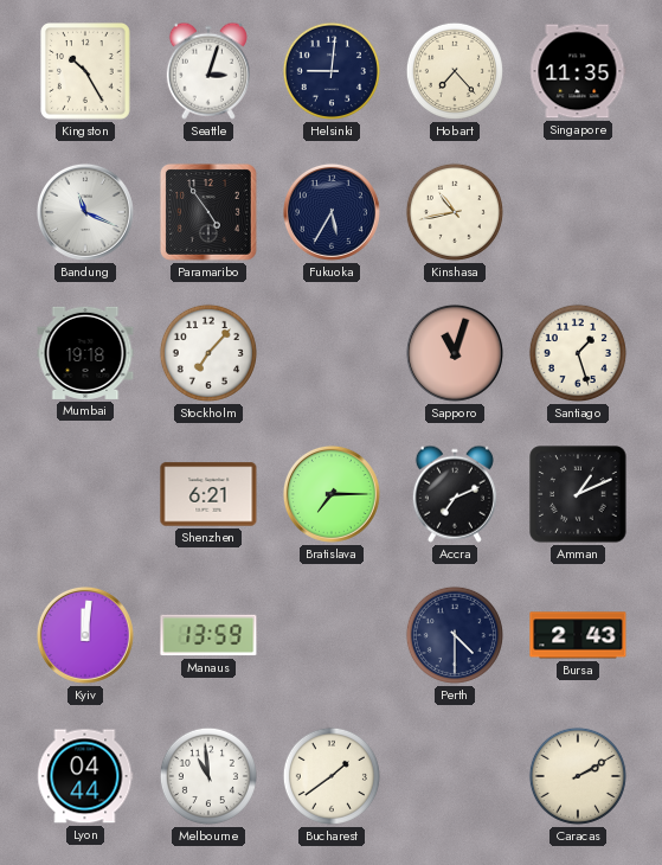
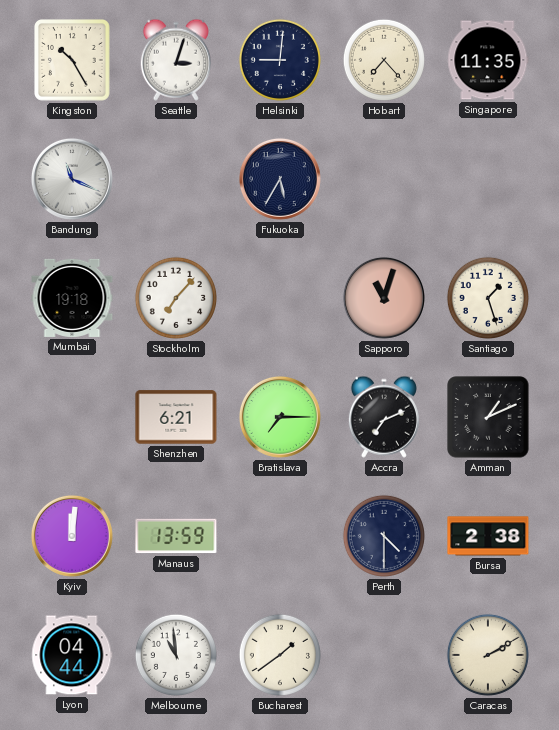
Paramaribo: 4:54 -> none
Kinshasa: 10:43 -> none
Bursa: 2:43 -> 2:38
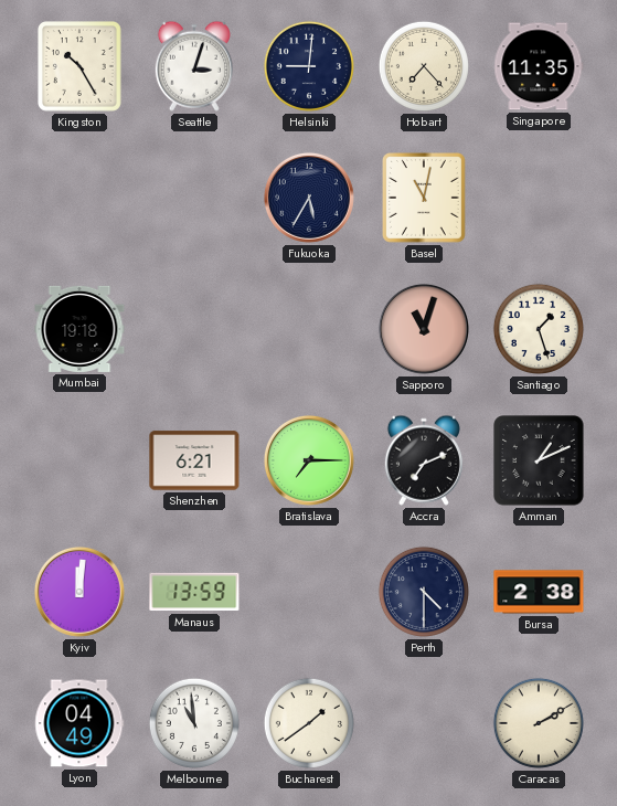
Bandung: 11:19 -> none
Basel: none -> 11:02
Stockholm: 7:07 -> none
Lyon: 04:44 -> 04:49
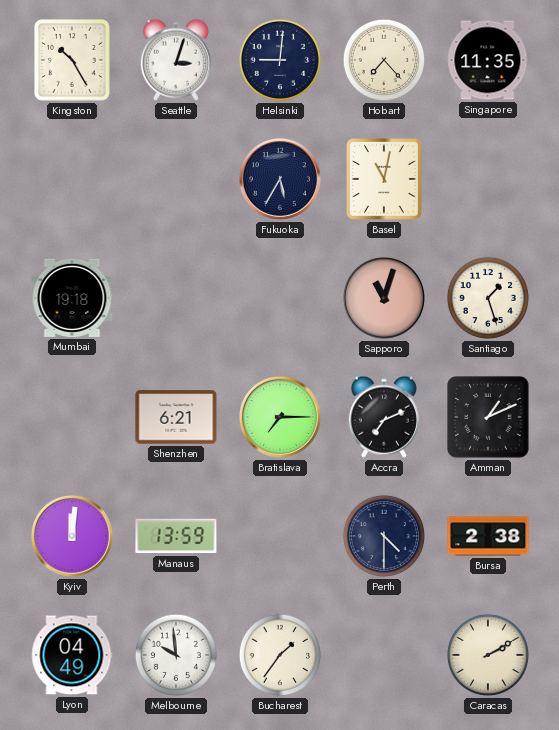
Melbourne: 10:59 -> 9:59
Bucharest: 1:39 -> 1:36
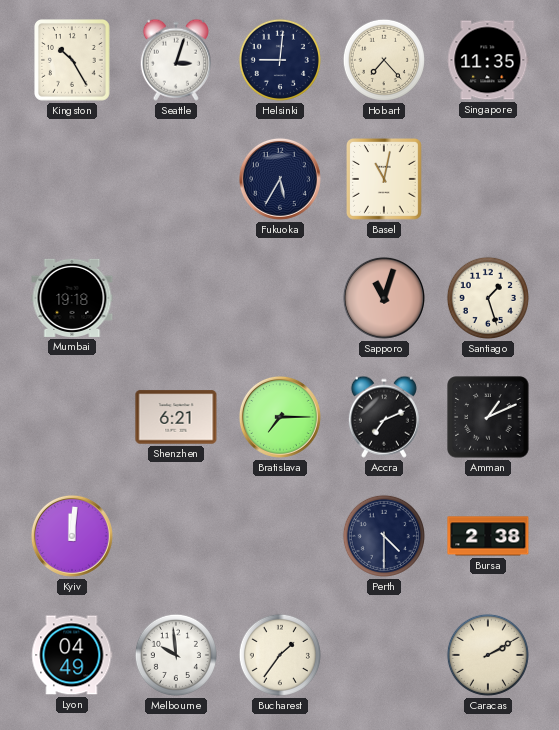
Manaus: 13:59 -> none
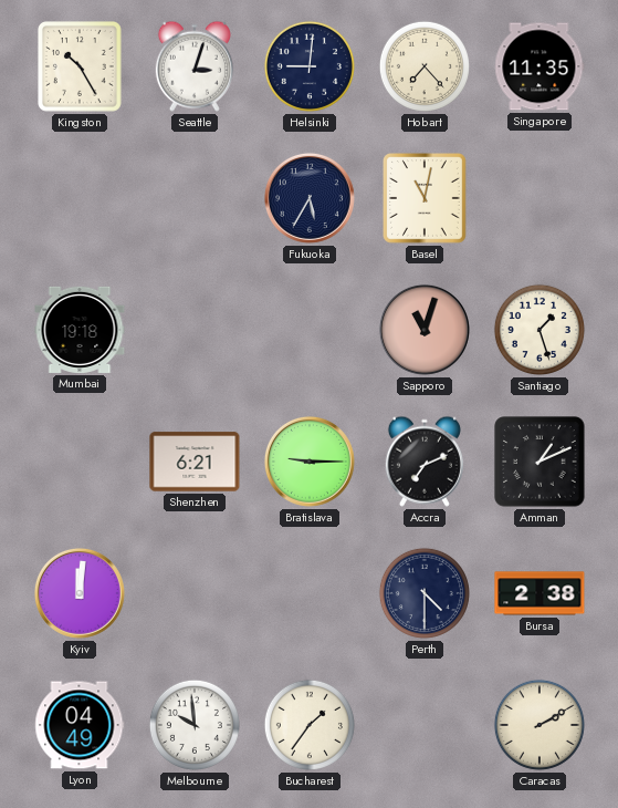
Bratislava: 7:15 -> 9:15
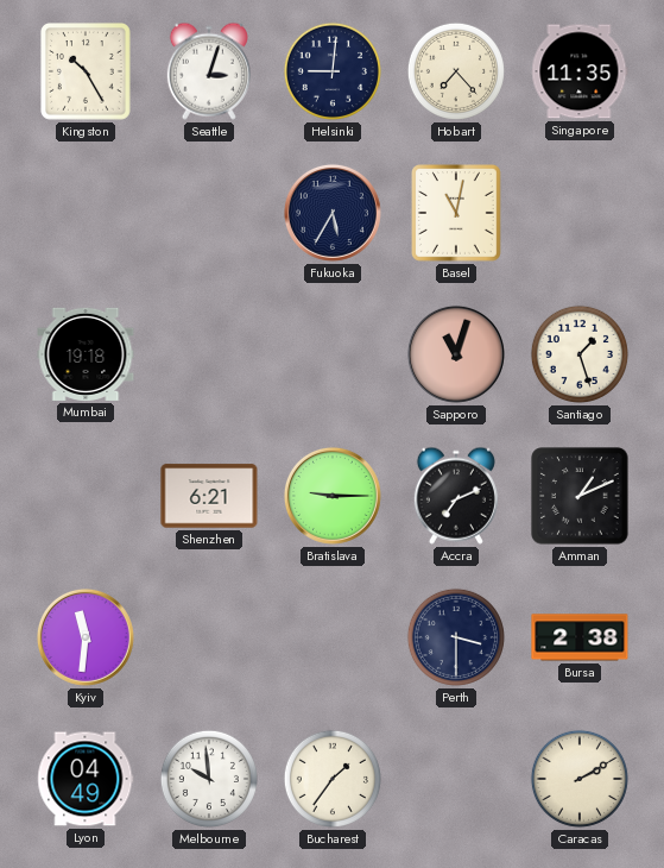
Kyiv: 12:01 -> 11:31
Perth: 4:30 -> 3:30
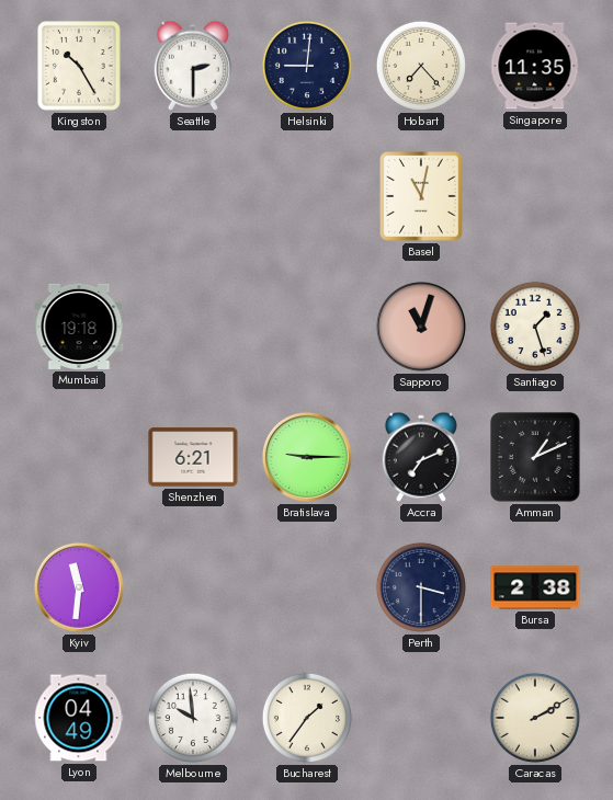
Seattle: 3:03 -> 2:30
Fukuoka: 5:35 -> none
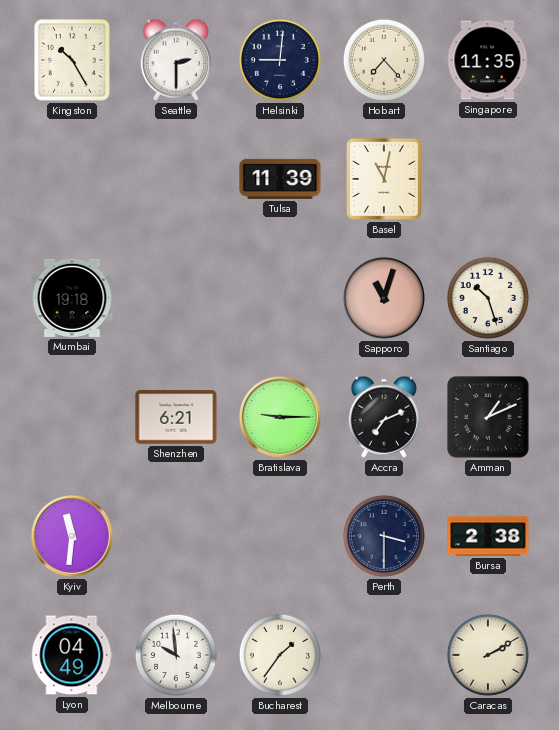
Tulsa: none -> 11:39
Santiago: 1:27 -> 10:27
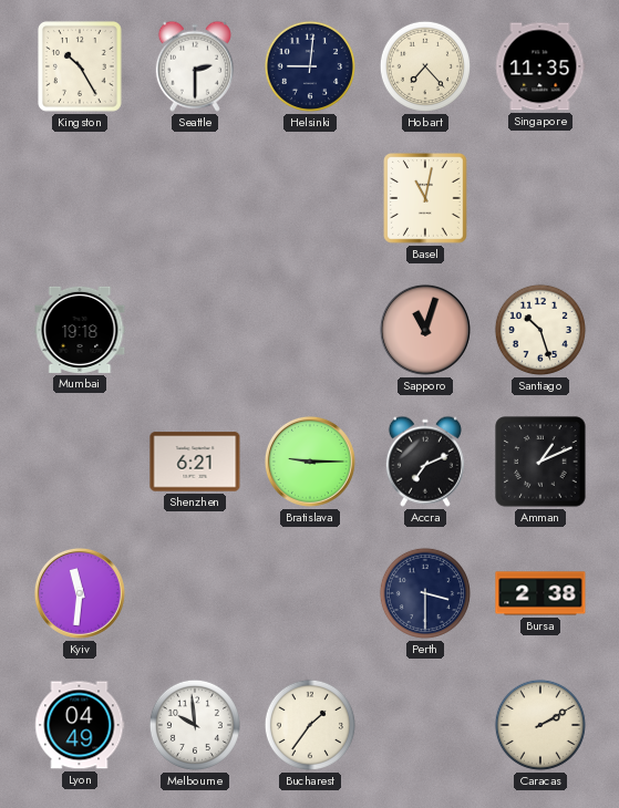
Tulsa: 11:39 -> none
